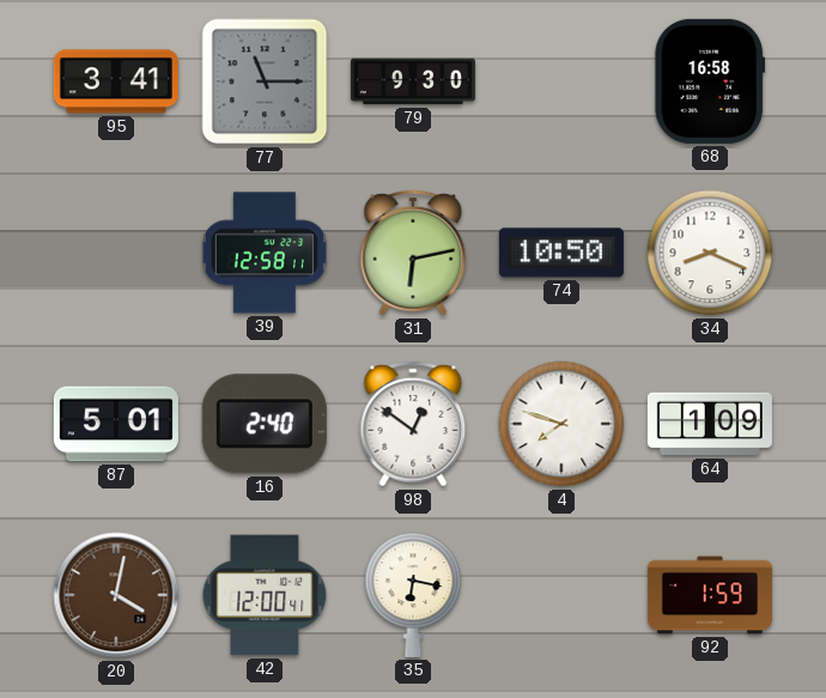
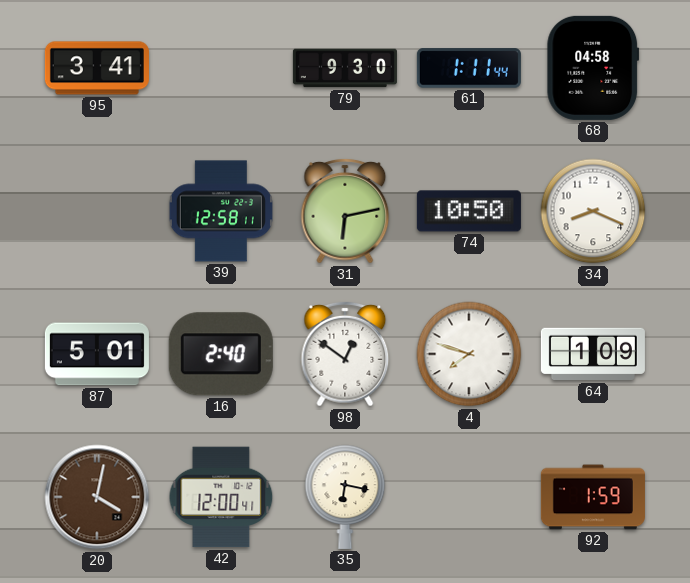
77: 11:15 -> none
61: none -> 1:11
68: 16:58 -> 04:58
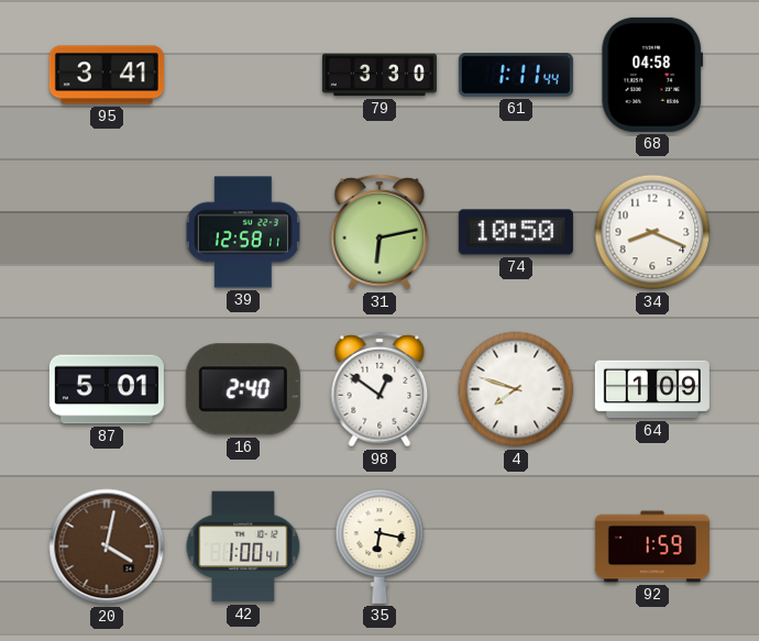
79: 9:30 -> 3:30
42: 12:00 -> 1:00
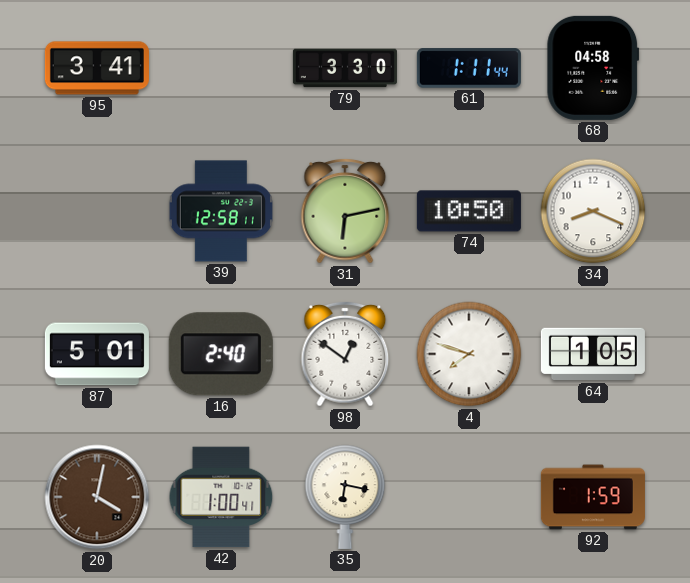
64: 1:09 -> 1:05
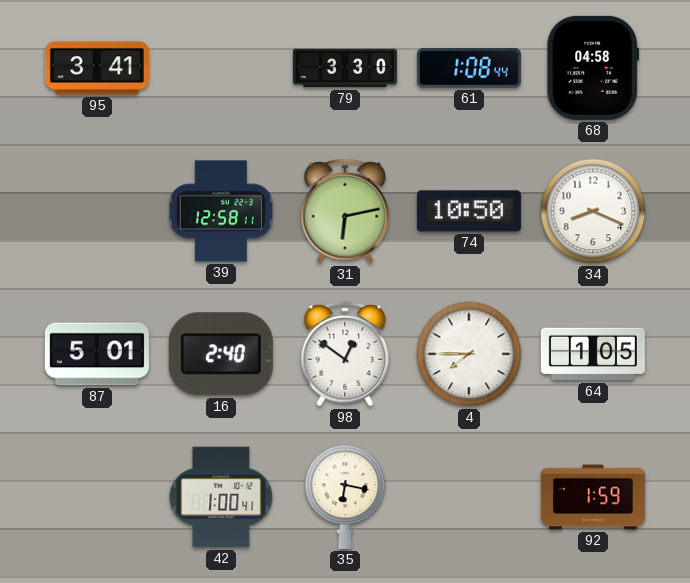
61: 1:11 -> 1:08
4: 7:48 -> 7:45
20: 4:02 -> none
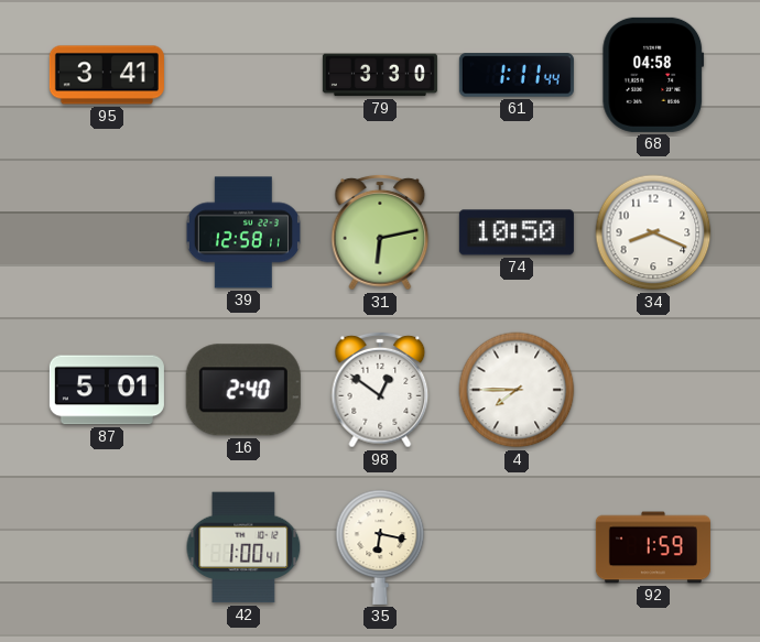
61: 1:08 -> 1:11
64: 1:05 -> none
